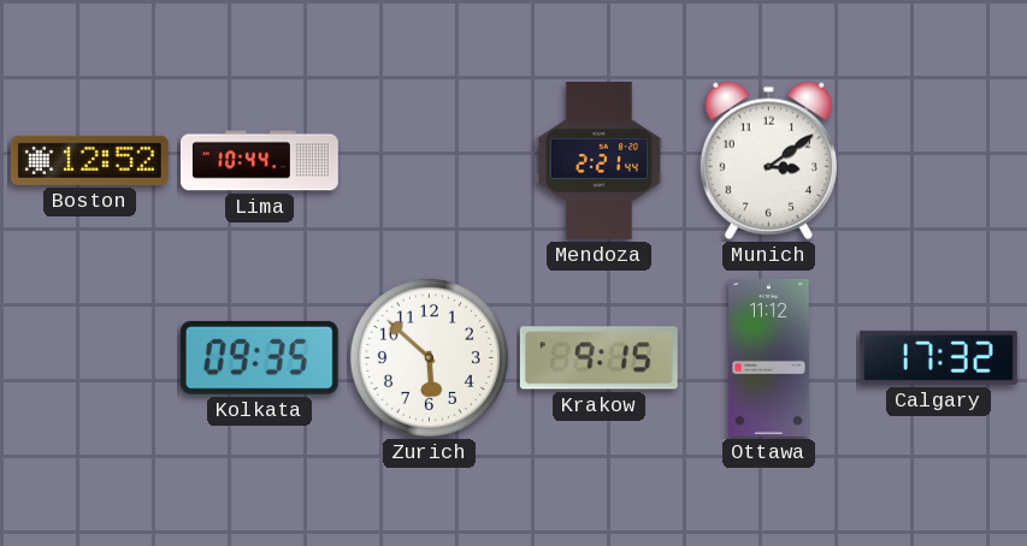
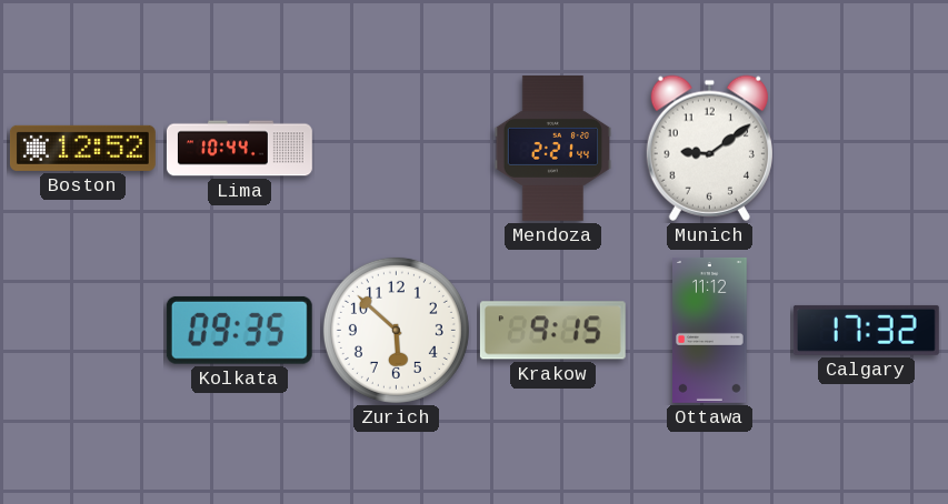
Munich: 3:09 -> 9:09
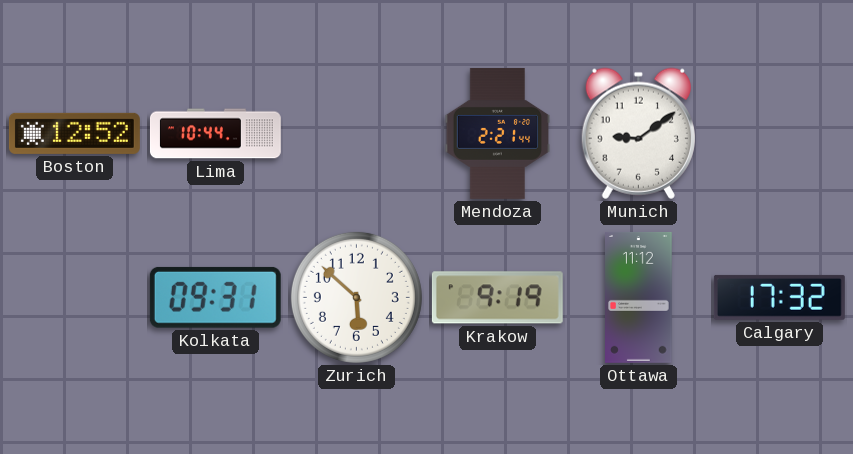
Kolkata: 09:35 -> 09:31
Krakow: 9:15 -> 9:19
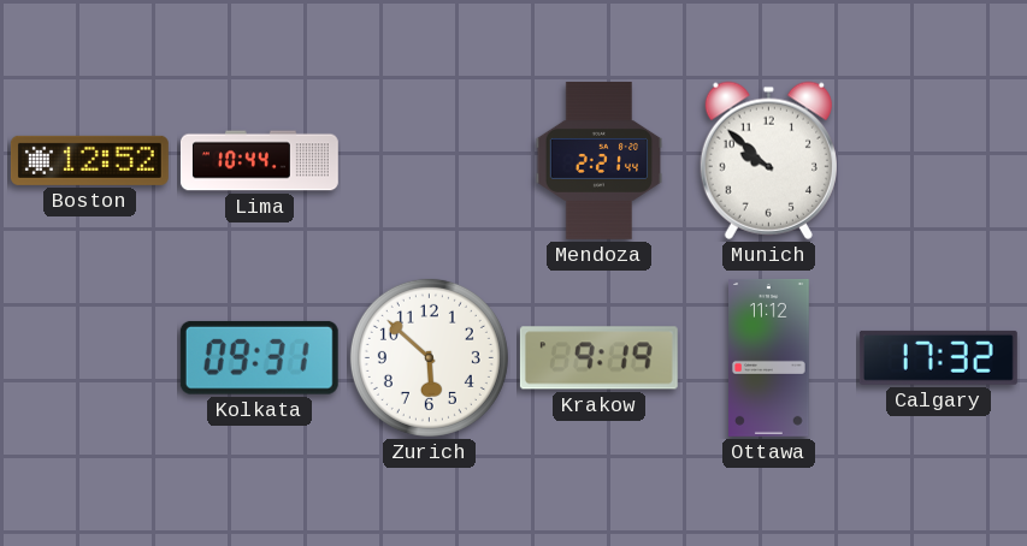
Munich: 9:09 -> 9:52
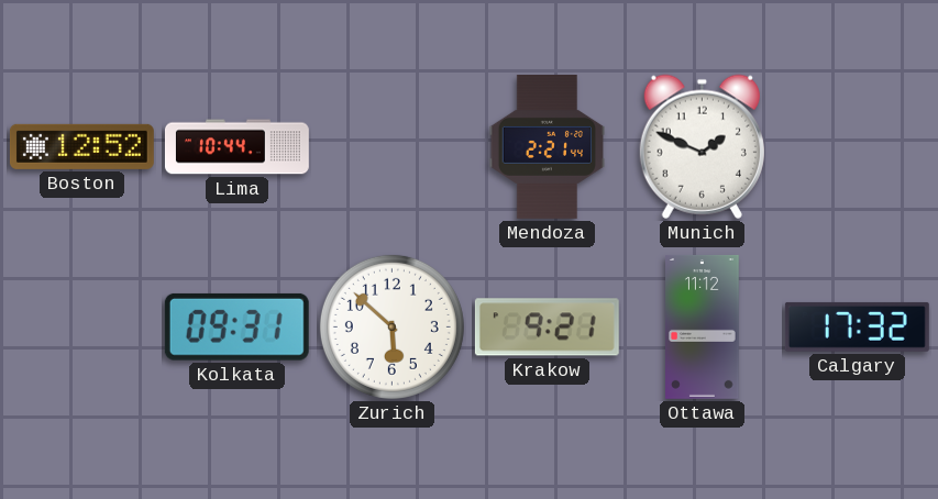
Munich: 9:52 -> 1:49
Krakow: 9:19 -> 9:21
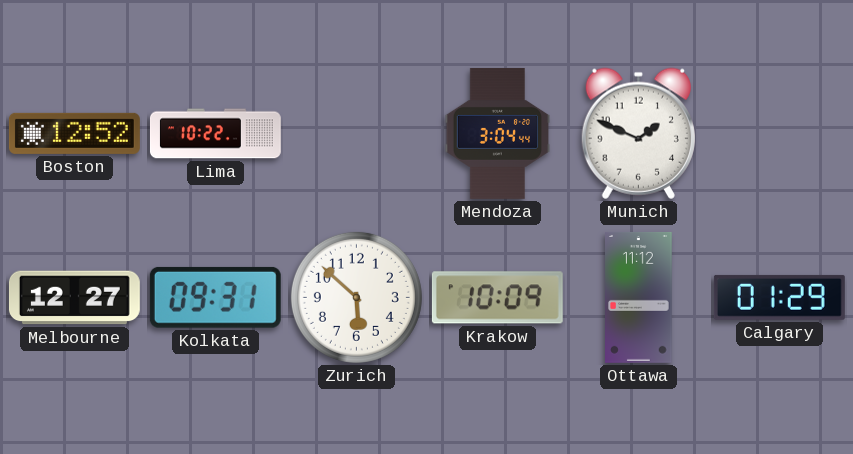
Lima: 10:44 -> 10:22
Mendoza: 2:21 -> 3:04
Melbourne: none -> 12:27
Krakow: 9:21 -> 10:09
Calgary: 17:32 -> 01:29
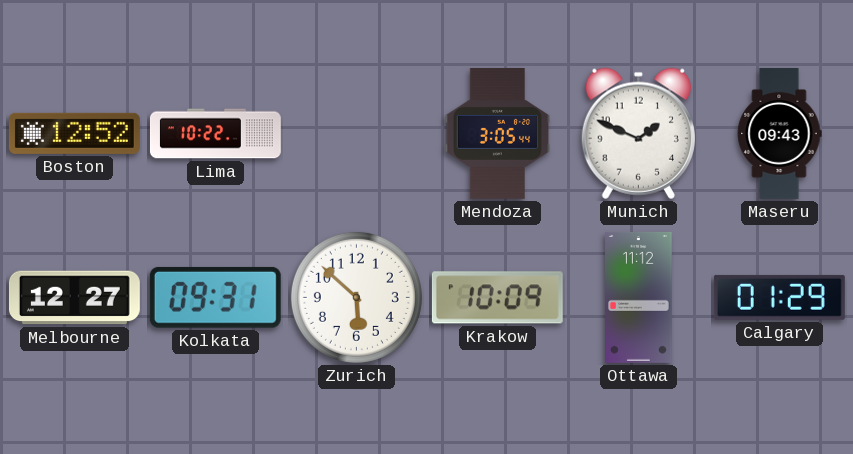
Mendoza: 3:04 -> 3:05
Maseru: none -> 09:43
